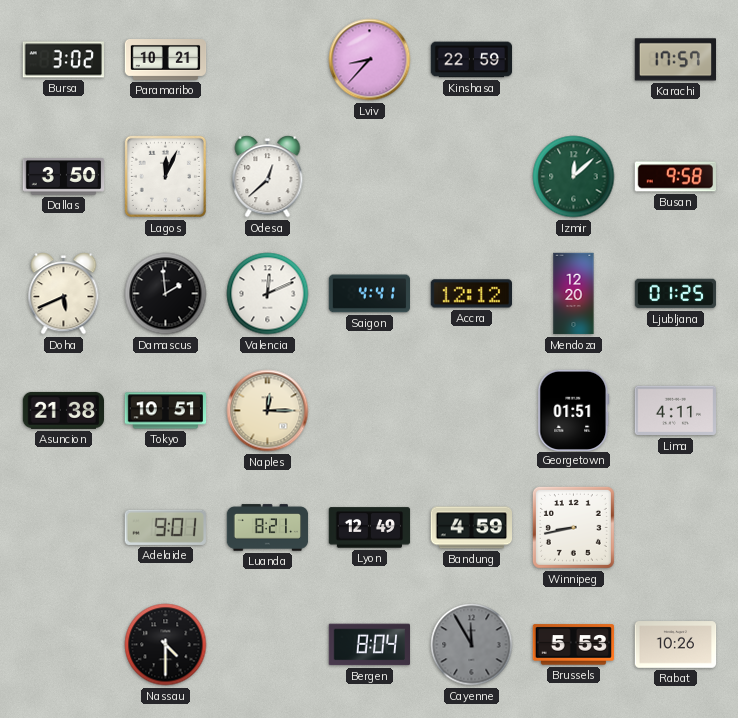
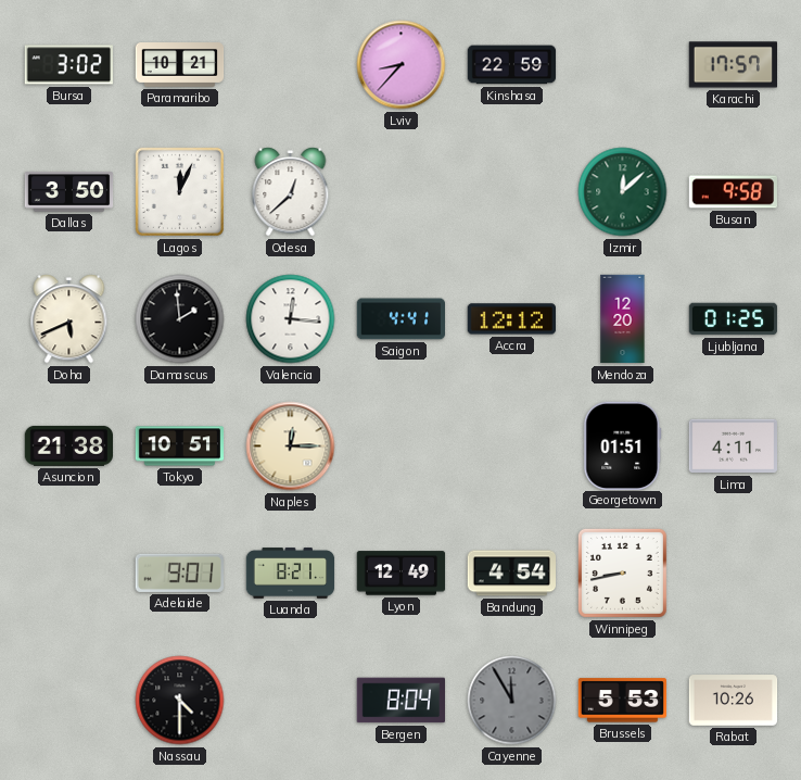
Valencia: 12:11 -> 12:16
Bandung: 4:59 -> 4:54
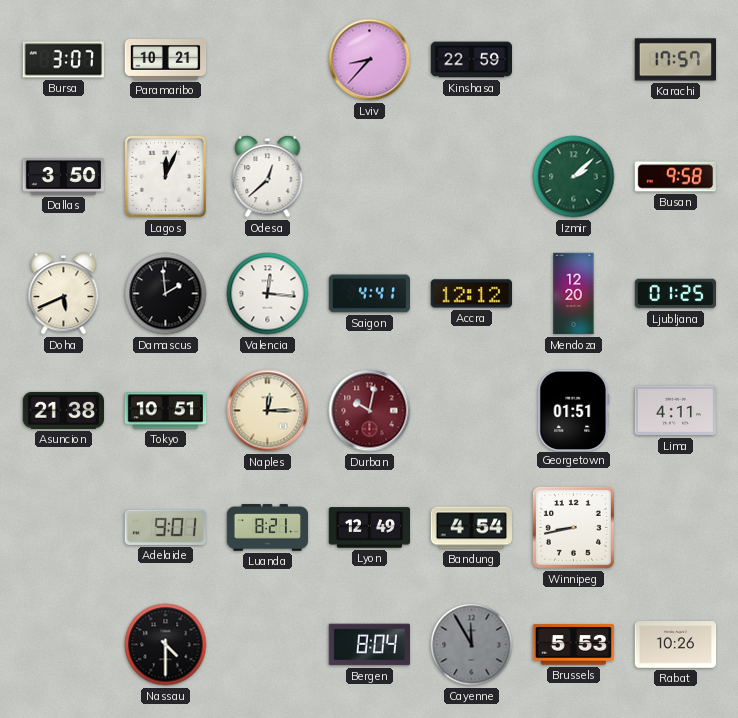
Bursa: 3:02 -> 3:07
Izmir: 12:08 -> 2:08
Durban: none -> 10:02
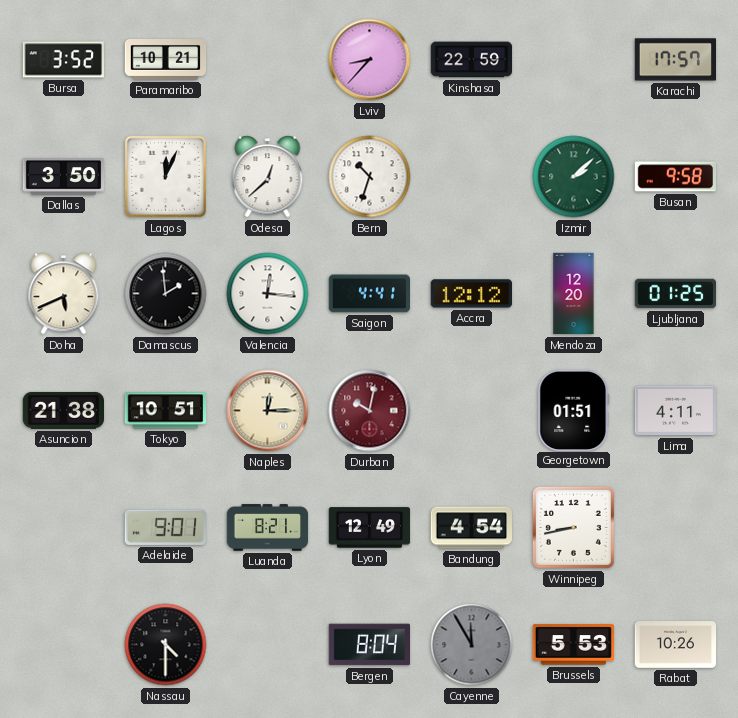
Bursa: 3:07 -> 3:52
Bern: none -> 10:33
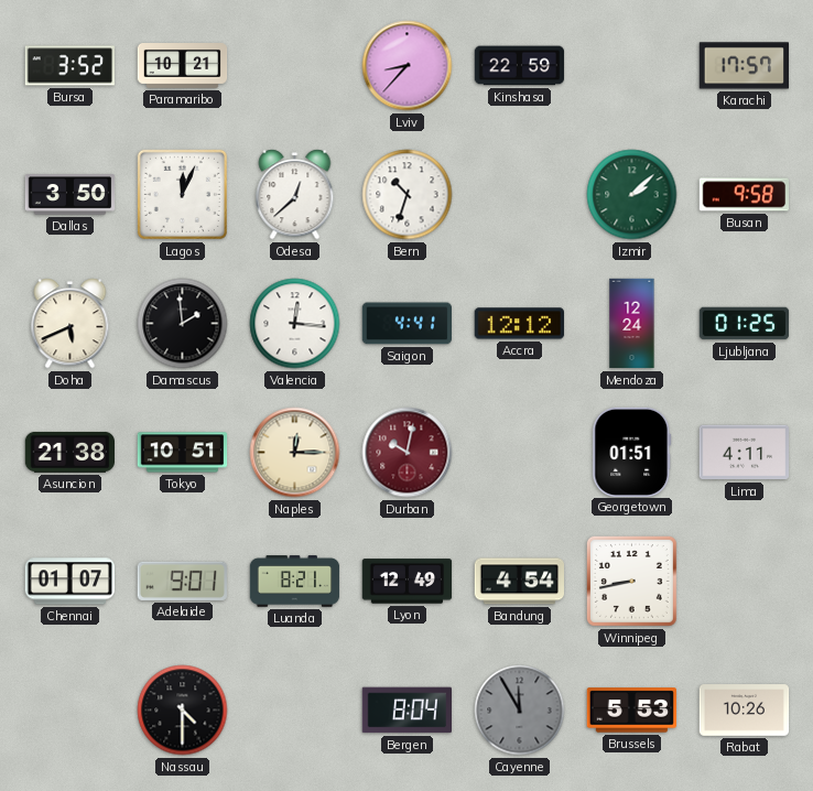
Mendoza: 12:20 -> 12:24
Chennai: none -> 01:07
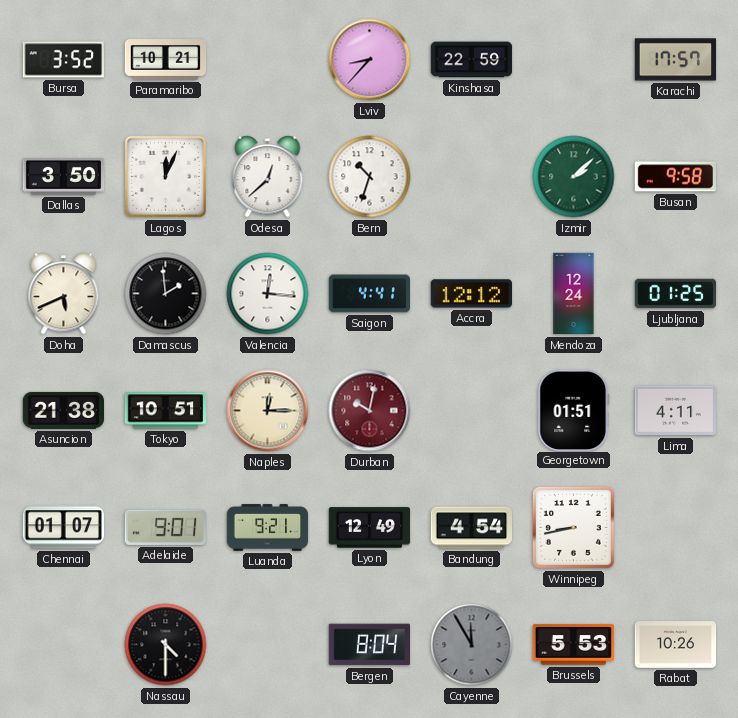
Luanda: 8:21 -> 9:21
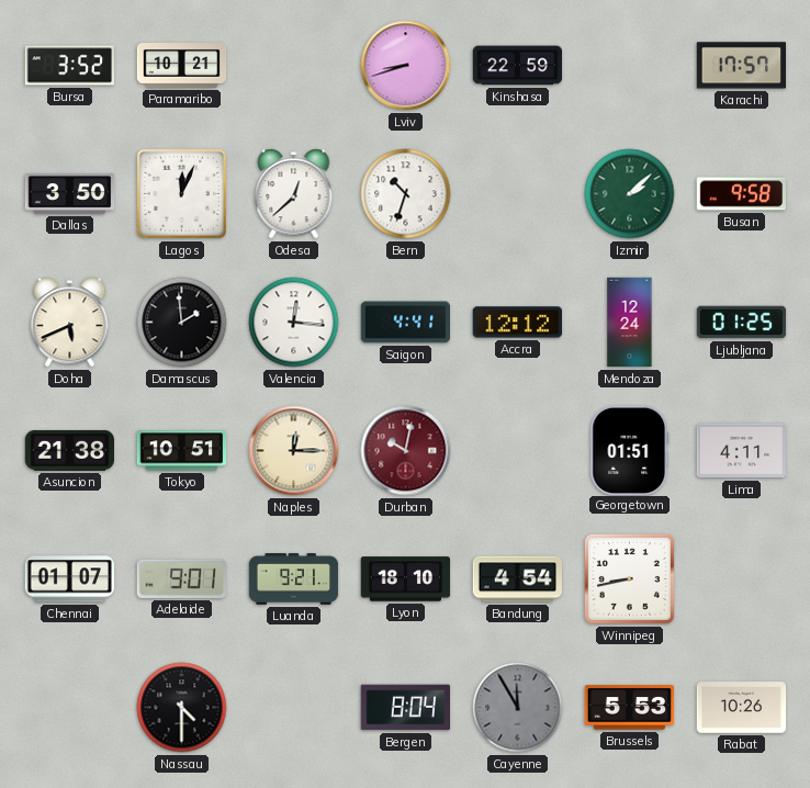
Lviv: 8:37 -> 8:42
Lyon: 12:49 -> 18:10
